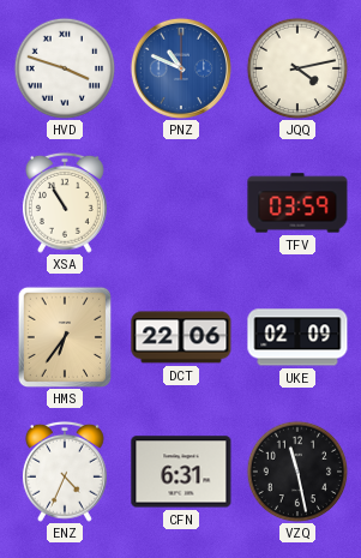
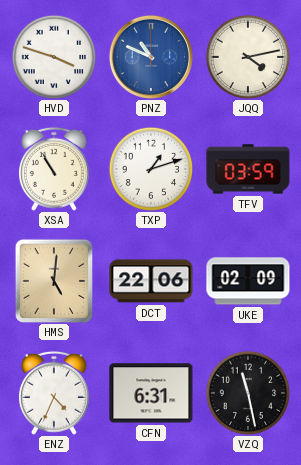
TXP: none -> 1:12
HMS: 6:36 -> 5:01
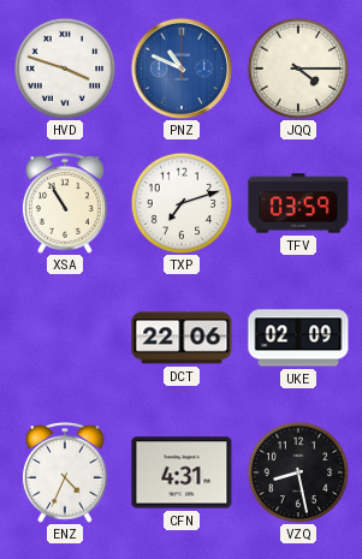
JQQ: 4:13 -> 4:15
TXP: 1:12 -> 7:12
HMS: 5:01 -> none
CFN: 6:31 -> 4:31
VZQ: 11:28 -> 8:28
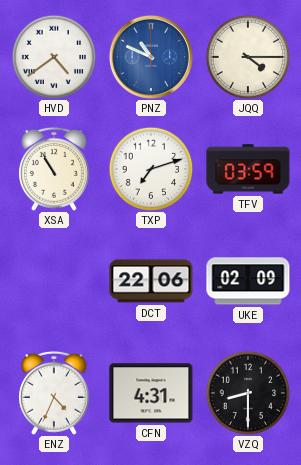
HVD: 3:48 -> 4:39
VZQ: 8:28 -> 8:30
